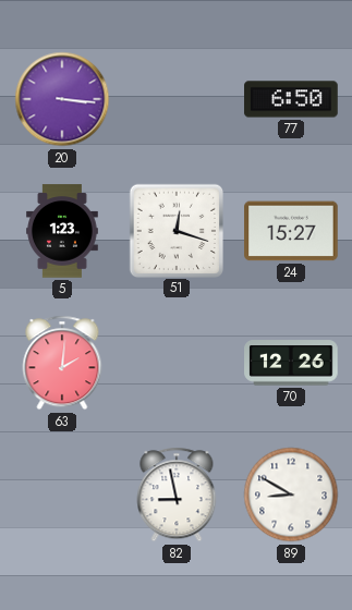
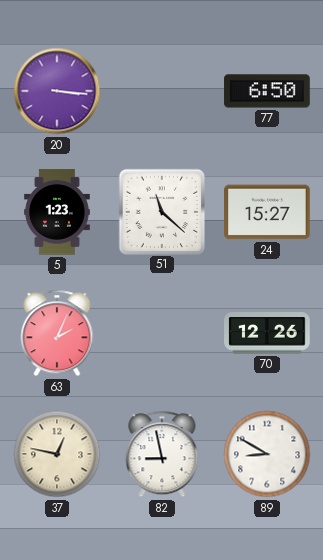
51: 12:18 -> 11:22
63: 2:01 -> 2:04
37: none -> 12:47
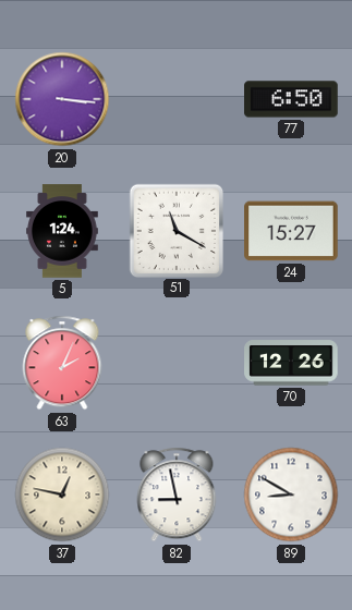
5: 1:23 -> 1:24
51: 11:22 -> 11:20
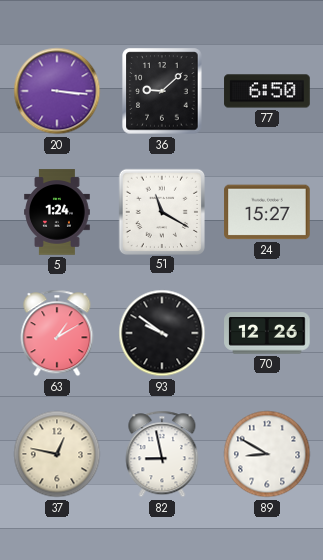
36: none -> 9:08
63: 2:04 -> 1:10
93: none -> 9:51
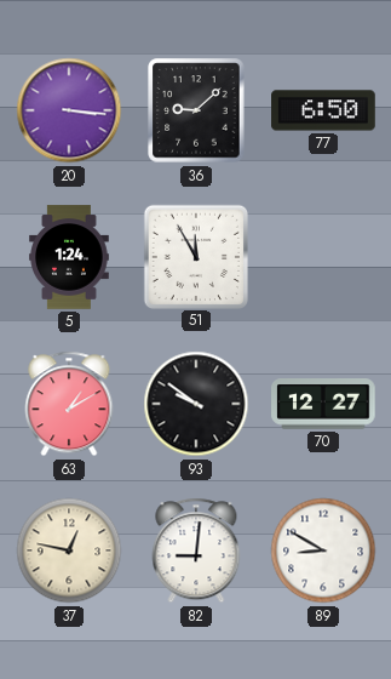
51: 11:20 -> 11:55
24: 15:27 -> none
70: 12:26 -> 12:27
82: 8:58 -> 9:01
